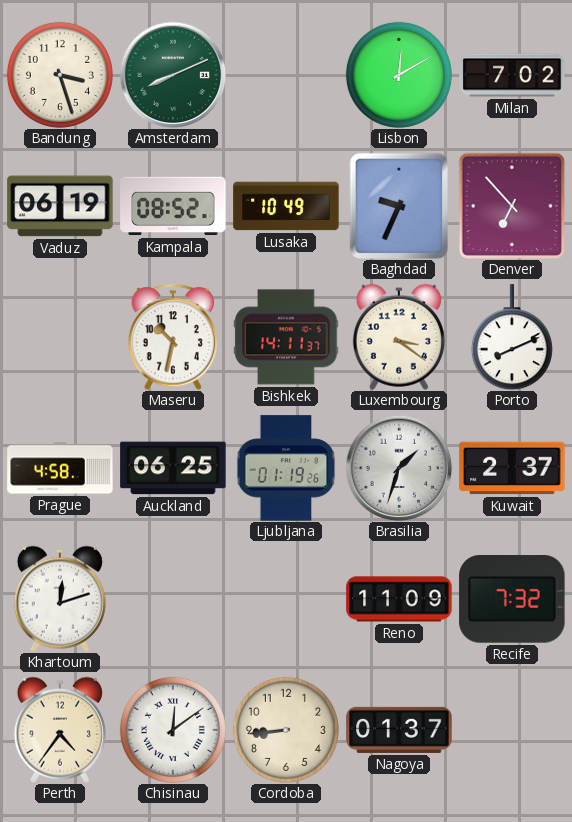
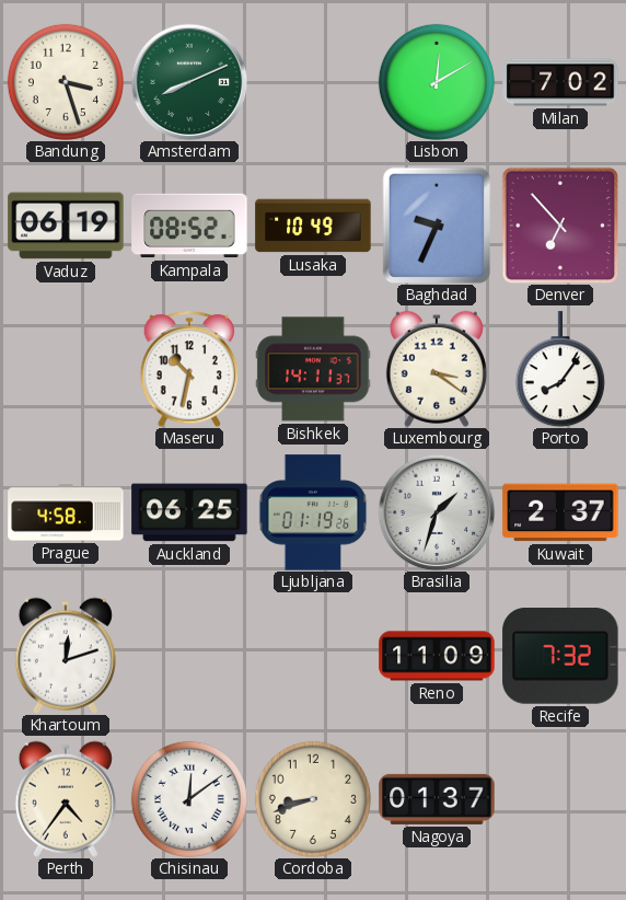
Porto: 8:11 -> 8:06
Cordoba: 8:44 -> 8:42
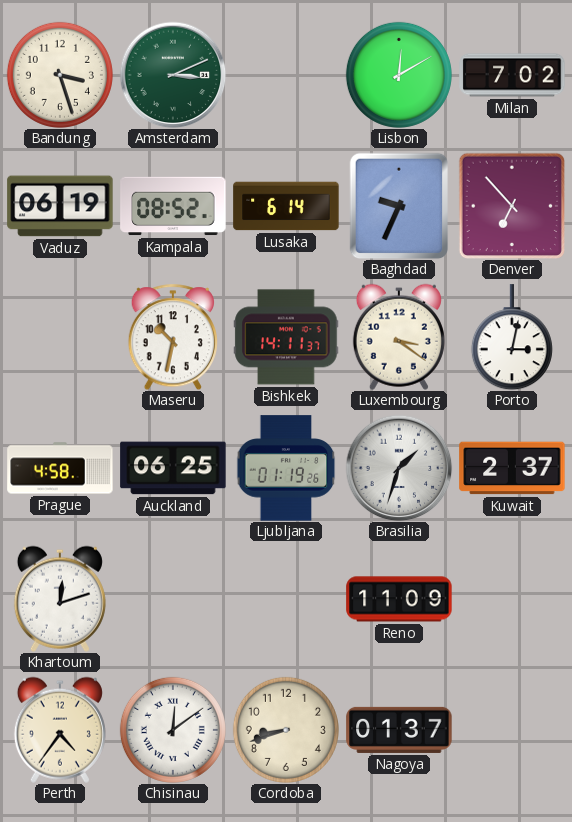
Amsterdam: 8:11 -> 3:11
Lusaka: 10:49 -> 6:14
Porto: 8:06 -> 3:02
Recife: 7:32 -> none
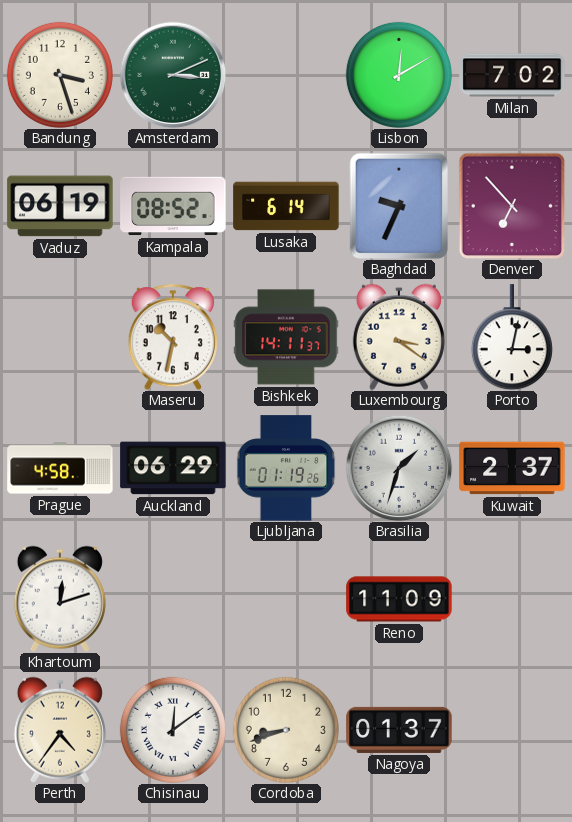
Auckland: 06:25 -> 06:29
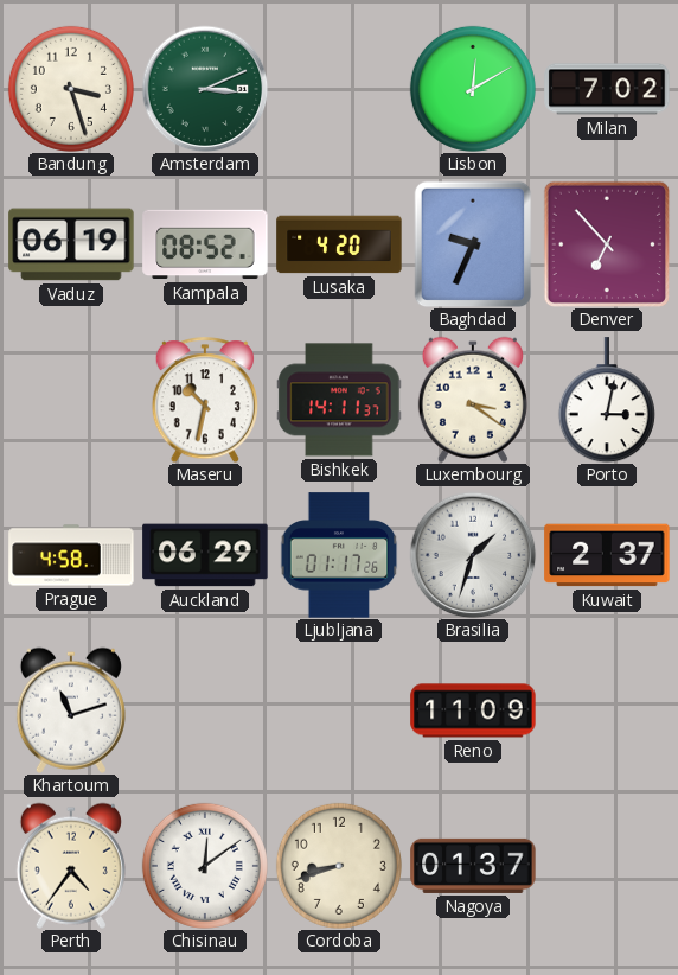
Lusaka: 6:14 -> 4:20
Ljubljana: 01:19 -> 01:17
Khartoum: 12:12 -> 11:12
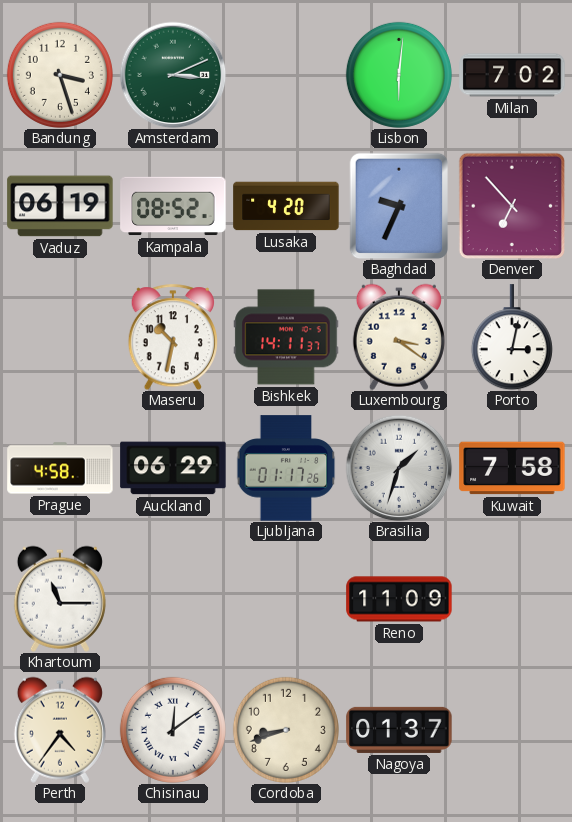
Lisbon: 12:10 -> 6:01
Kuwait: 2:37 -> 7:58
Khartoum: 11:12 -> 11:15
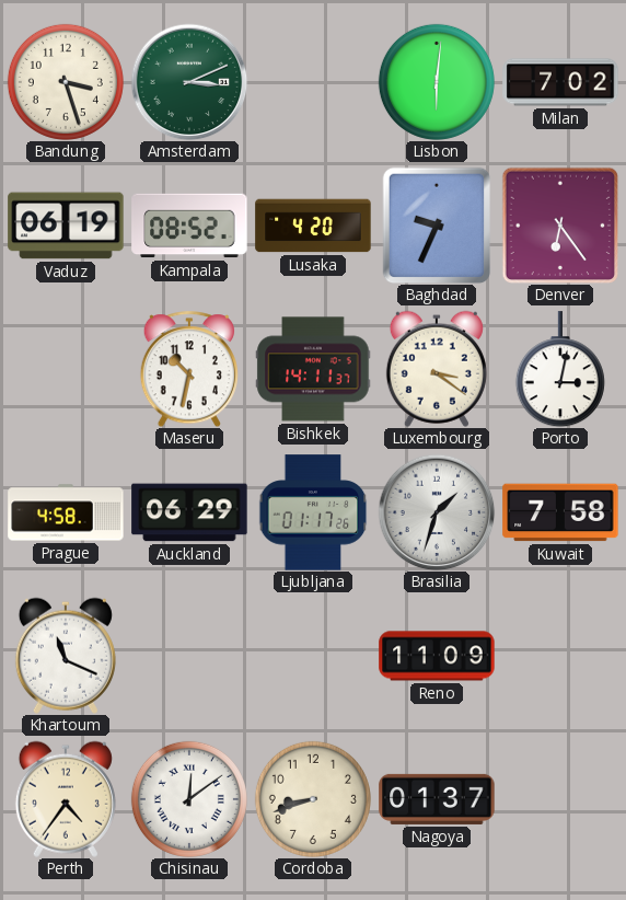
Denver: 6:53 -> 6:24
Khartoum: 11:15 -> 11:19
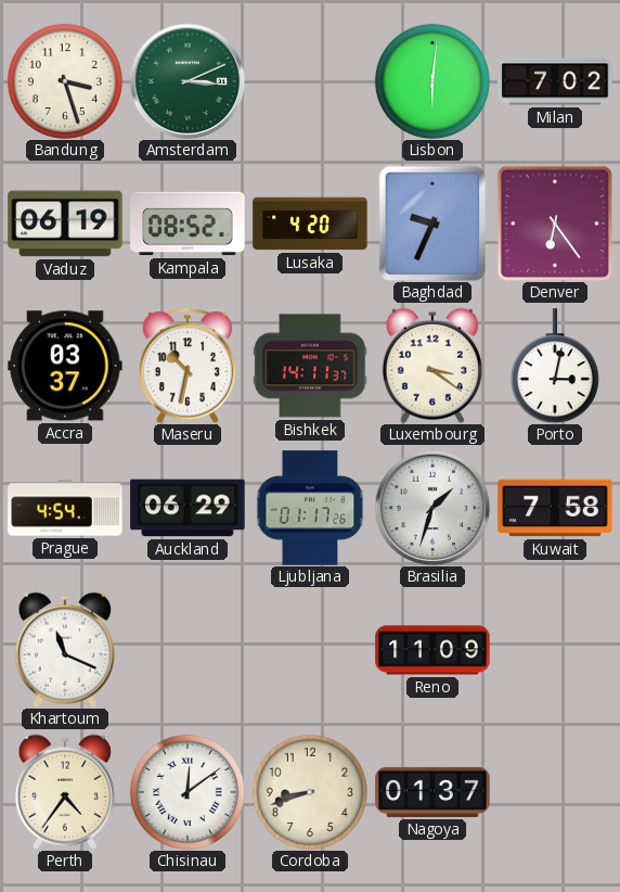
Accra: none -> 03:37
Prague: 4:58 -> 4:54
